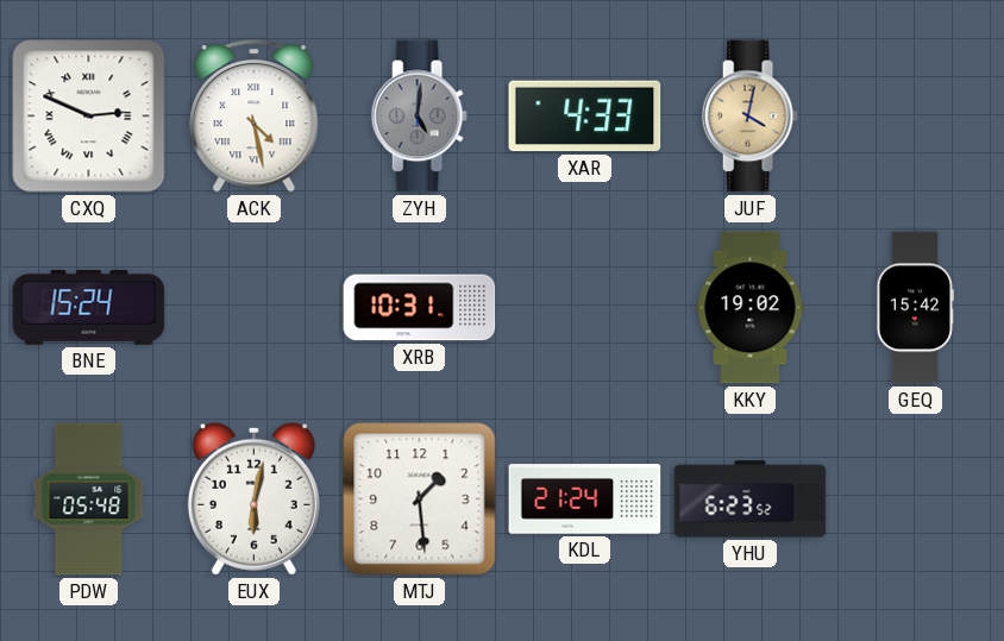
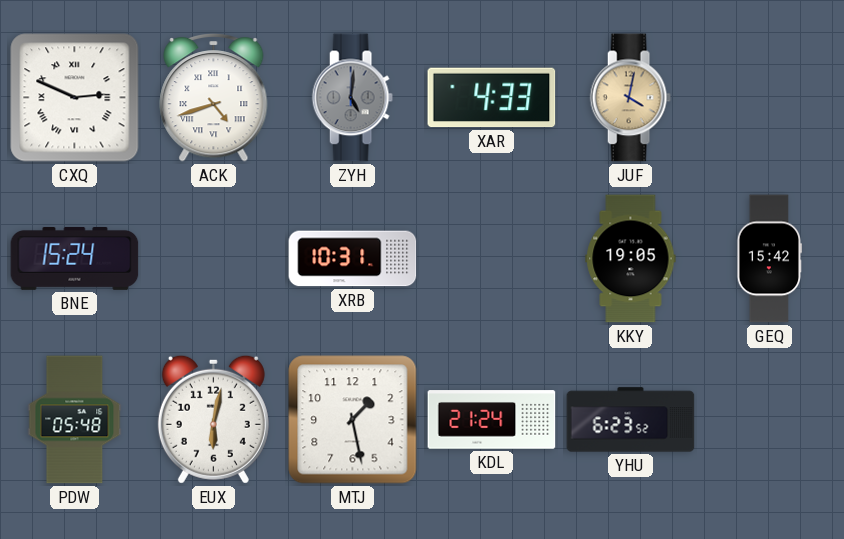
ACK: 4:28 -> 4:42
KKY: 19:02 -> 19:05
MTJ: 1:29 -> 1:28
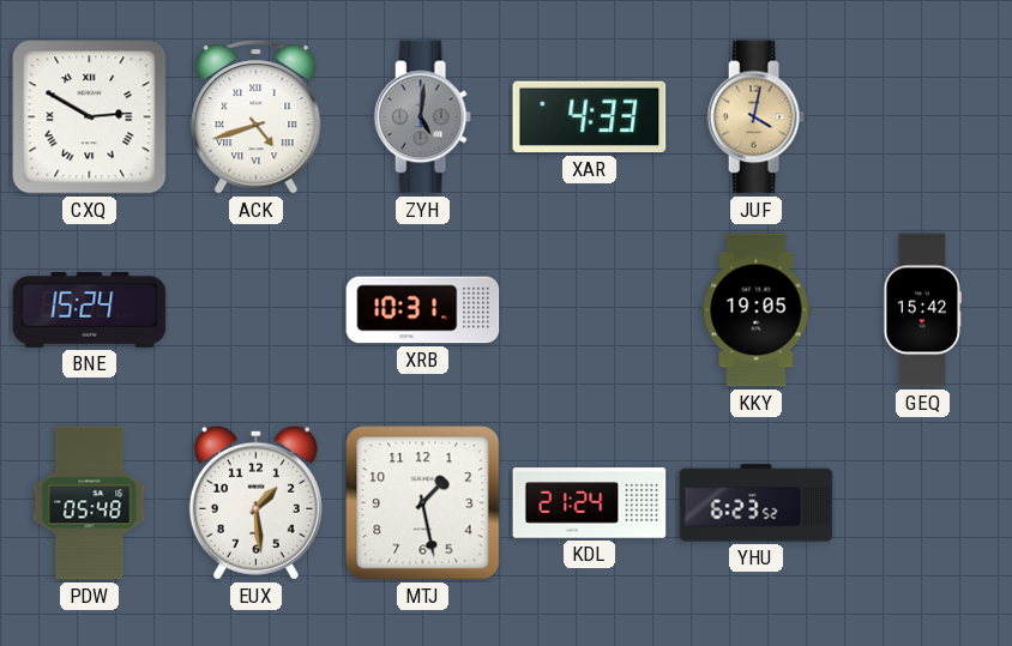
CXQ: 2:49 -> 2:50
EUX: 6:02 -> 1:29
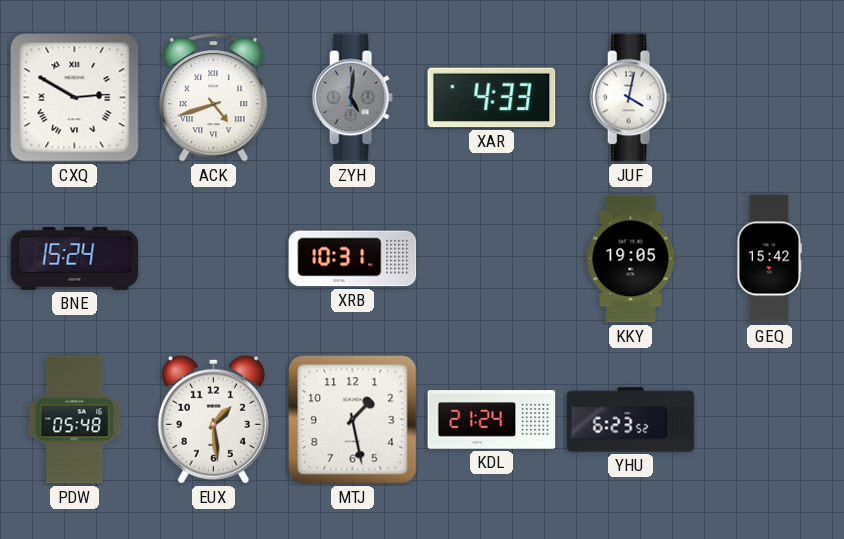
JUF dial: champagne -> white
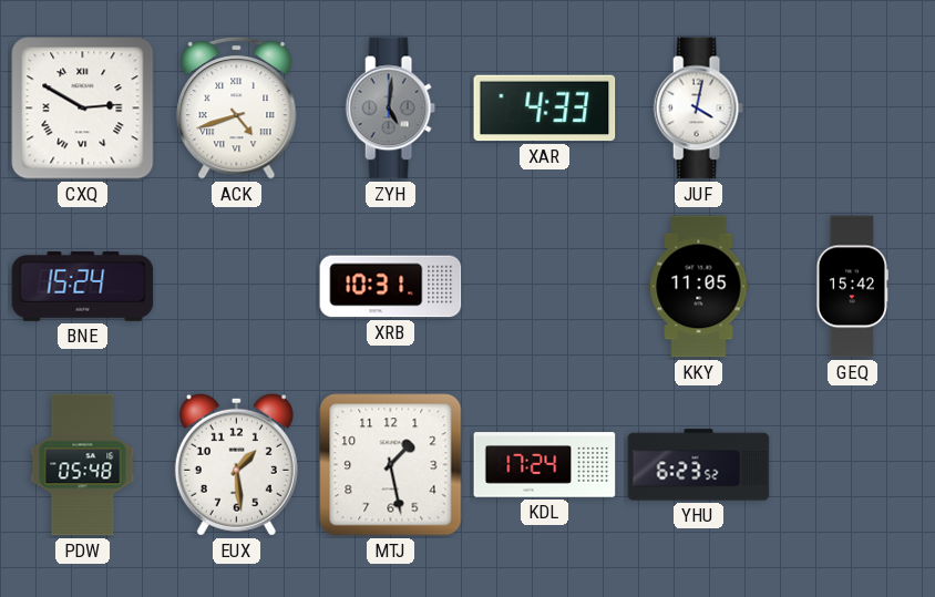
KKY: 19:05 -> 11:05
KDL: 21:24 -> 17:24
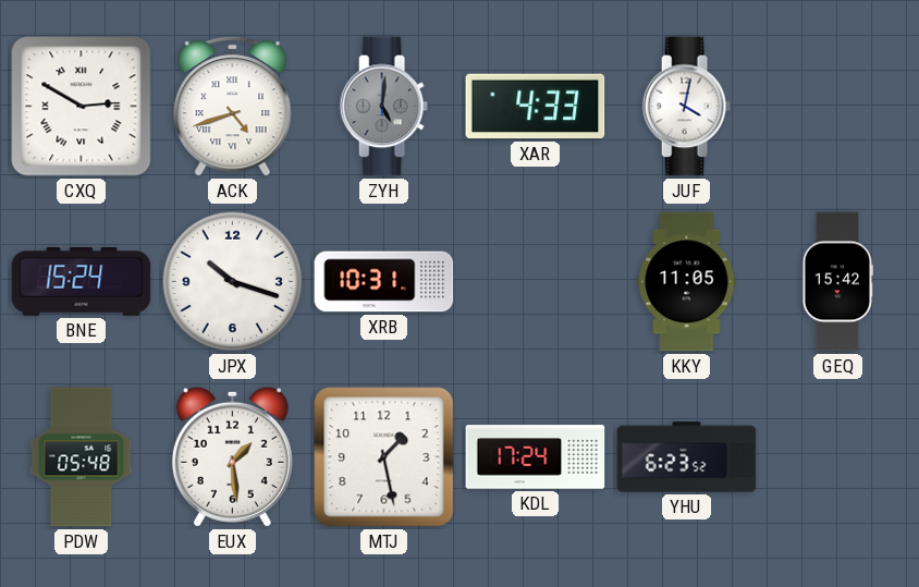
JPX: none -> 10:18
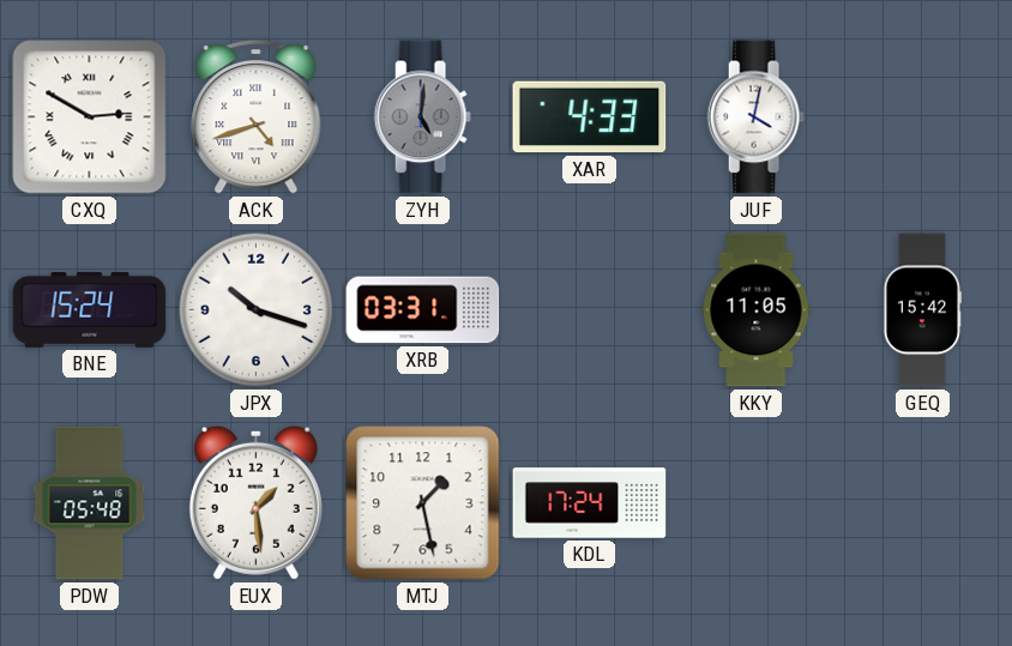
XRB: 10:31 -> 03:31
YHU: 6:23 -> none
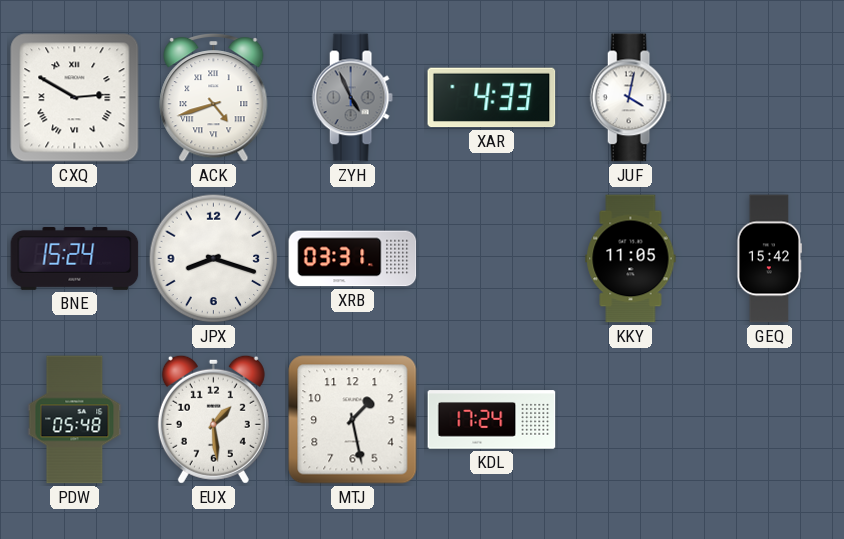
ZYH: 5:01 -> 4:56
JPX: 10:18 -> 8:18
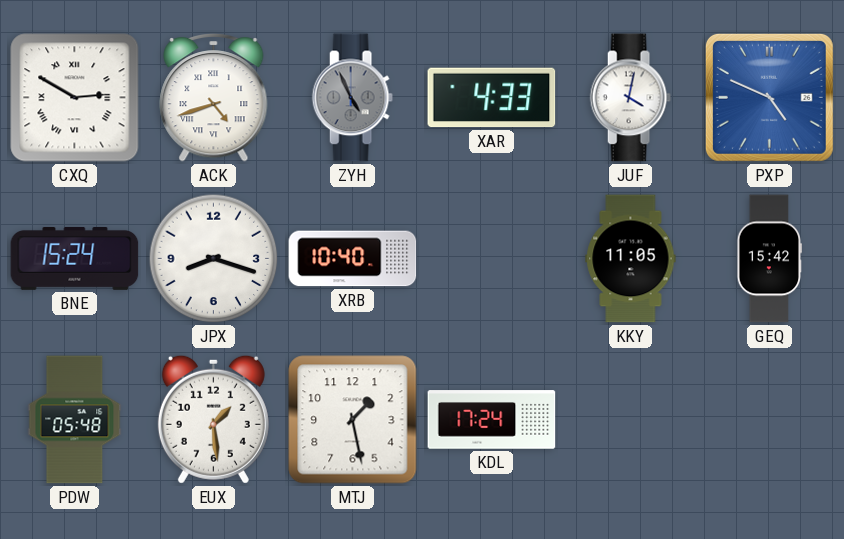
PXP: none -> 4:49
XRB: 03:31 -> 10:40
